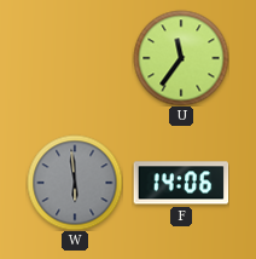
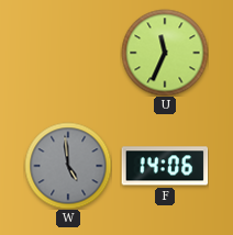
U: 11:36 -> 11:34
W: 5:59 -> 4:59
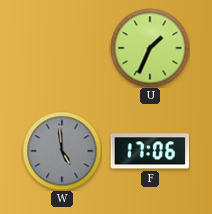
U: 11:34 -> 1:34
F: 14:06 -> 17:06
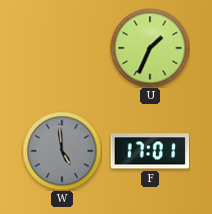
F: 17:06 -> 17:01
